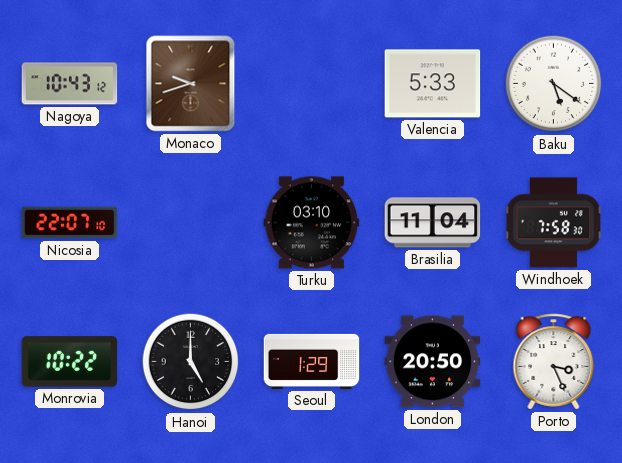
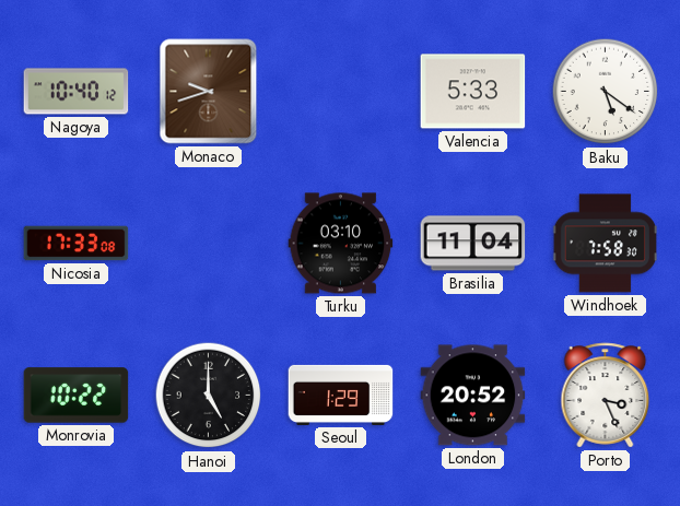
Nagoya: 10:43 -> 10:40
Nicosia: 22:07 -> 17:33
London: 20:50 -> 20:52
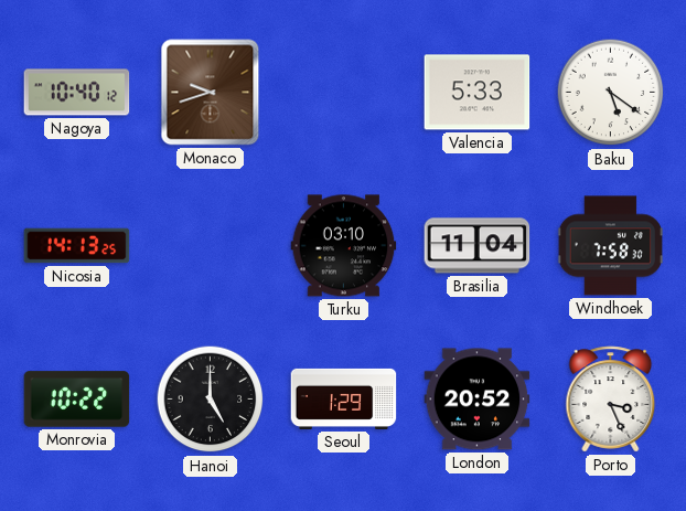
Nicosia: 17:33 -> 14:13
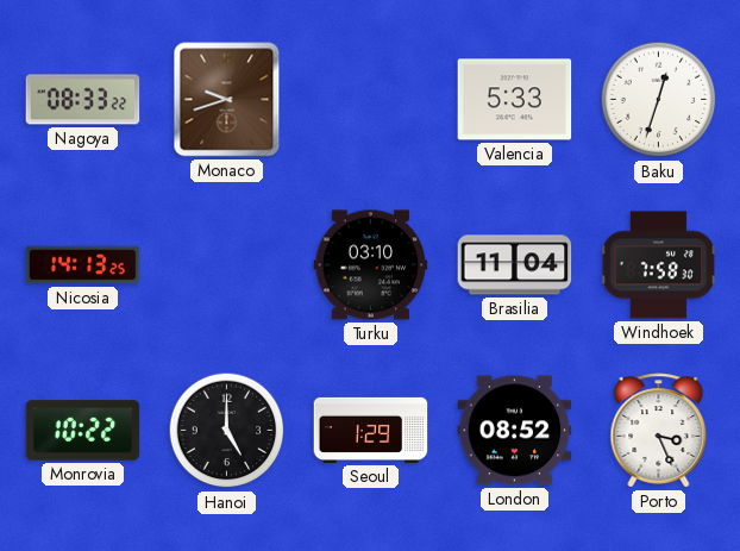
Nagoya: 10:40 -> 08:33
Baku: 5:21 -> 12:33
London: 20:52 -> 08:52
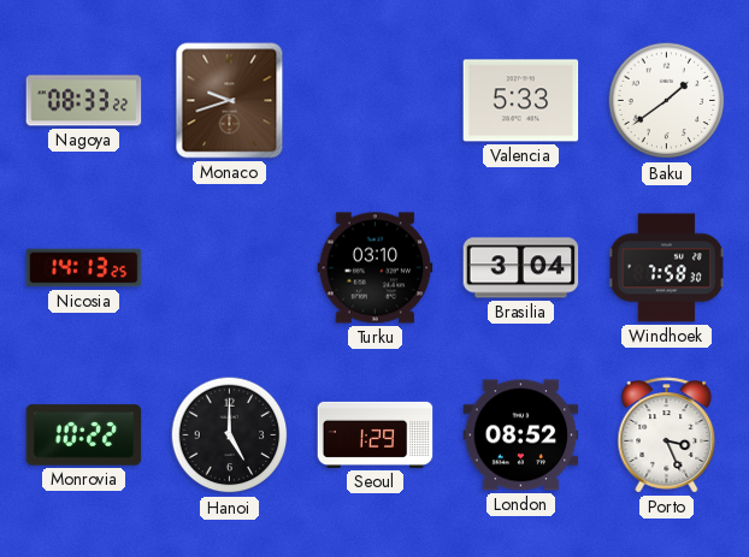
Baku: 12:33 -> 1:39
Brasilia: 11:04 -> 3:04
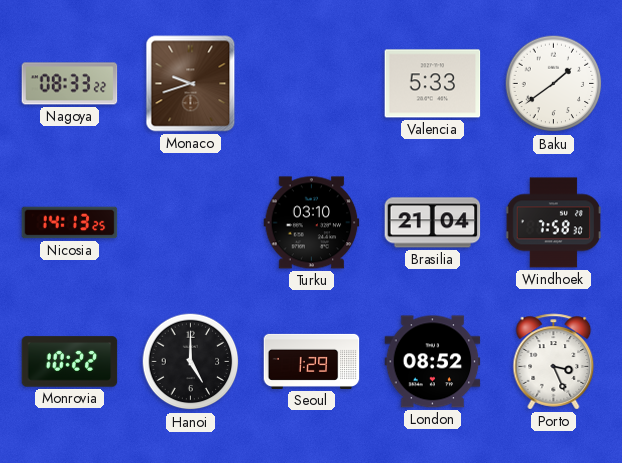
Brasilia: 3:04 -> 21:04
